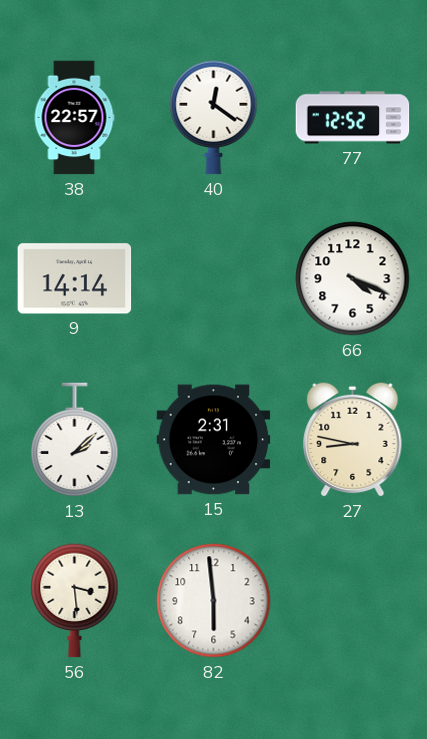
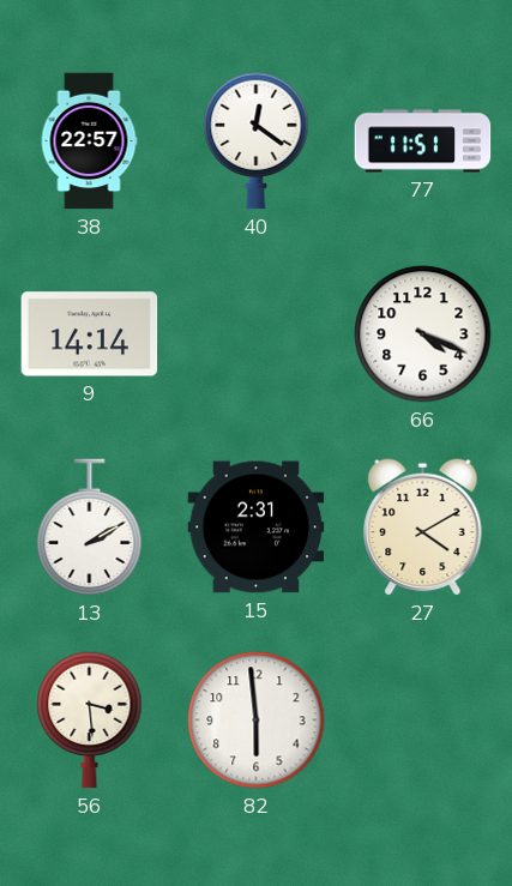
77: 12:52 -> 11:51
13: 2:08 -> 2:10
27: 8:47 -> 4:10
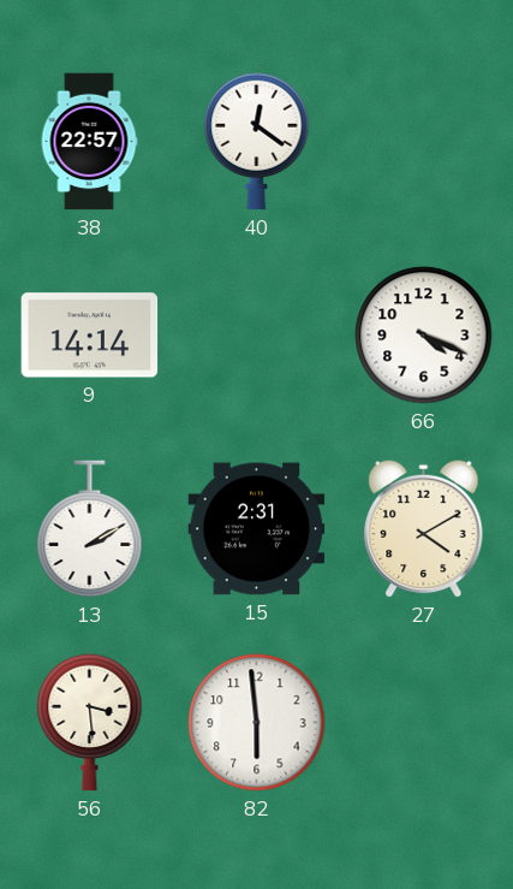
77: 11:51 -> none
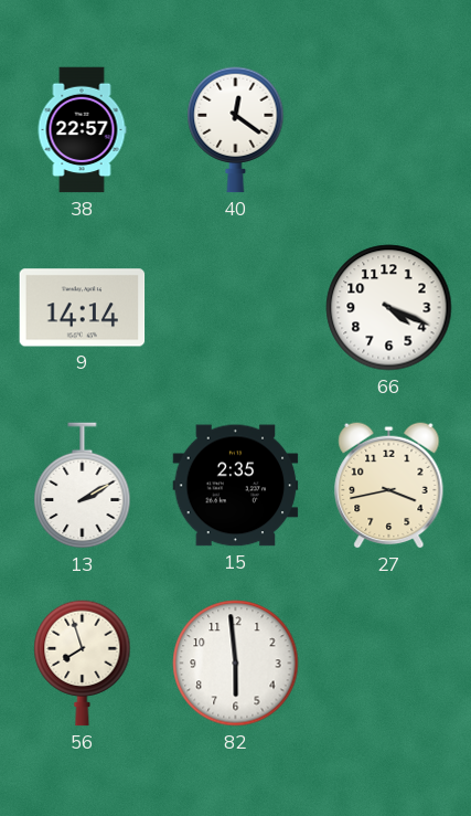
15: 2:31 -> 2:35
27: 4:10 -> 3:43
56: 3:29 -> 7:57
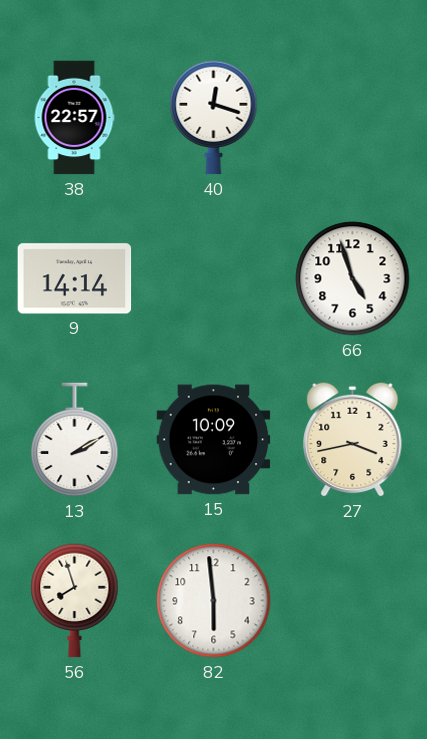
40: 12:21 -> 12:18
66: 4:19 -> 4:57
15: 2:35 -> 10:09
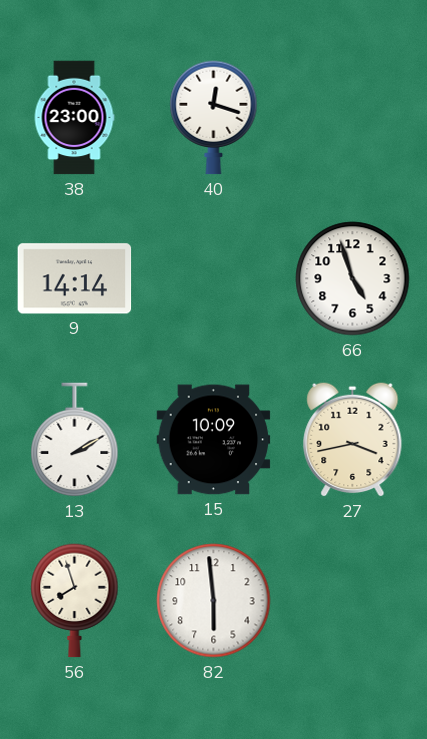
38: 22:57 -> 23:00
